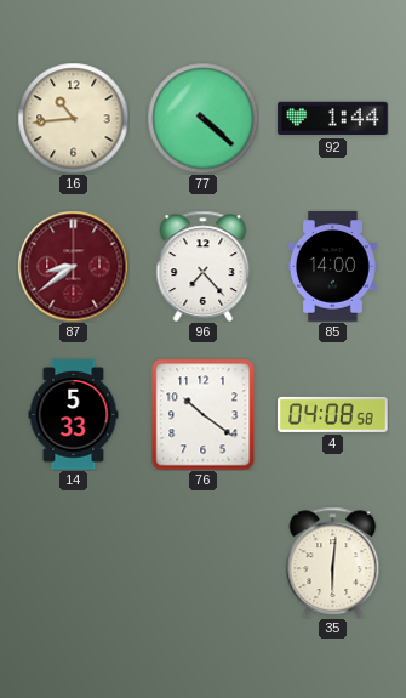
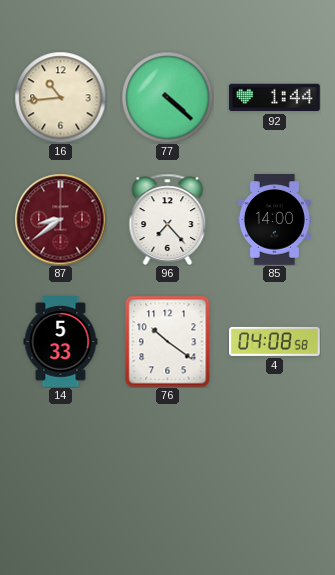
35: 6:01 -> none
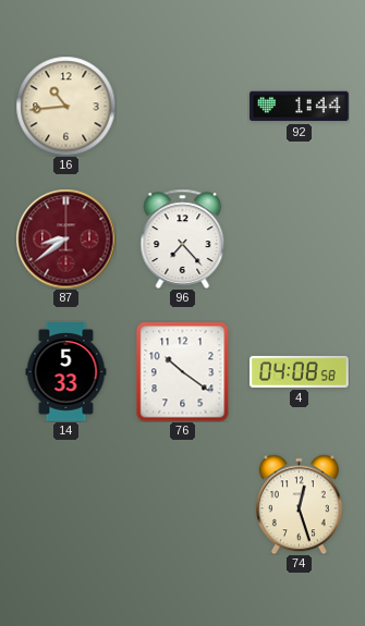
77: 4:22 -> none
85: 14:00 -> none
74: none -> 12:27
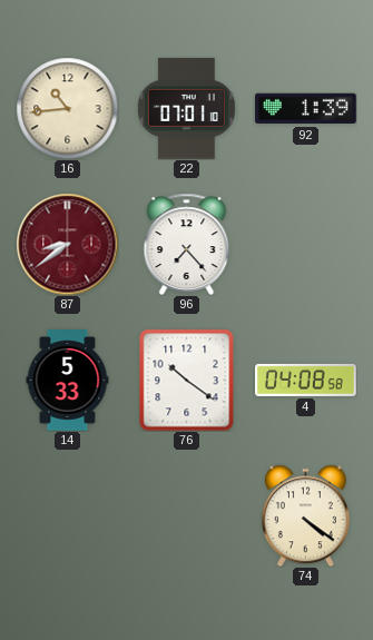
22: none -> 07:01
92: 1:44 -> 1:39
74: 12:27 -> 4:21
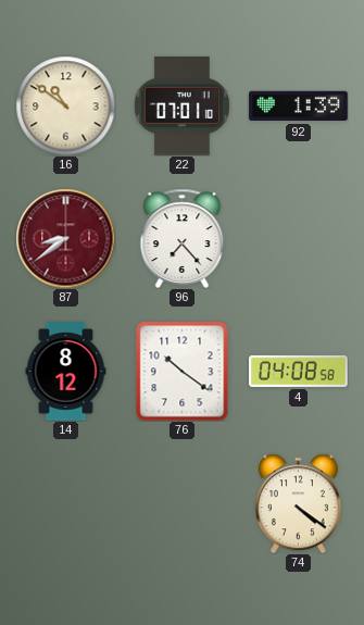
16: 10:44 -> 10:51
14: 5:33 -> 8:12
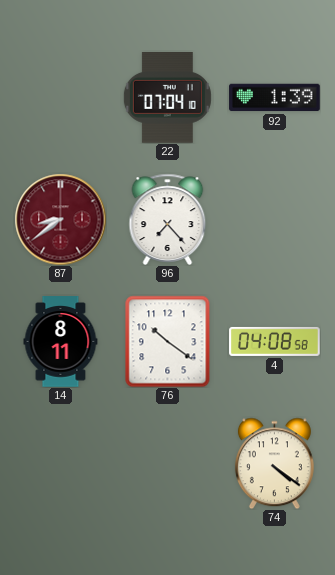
16: 10:51 -> none
22: 07:01 -> 07:04
14: 8:12 -> 8:11
